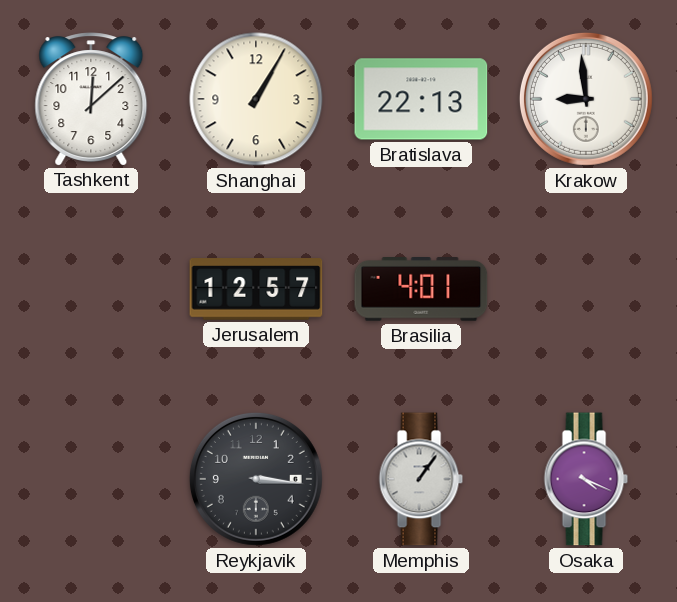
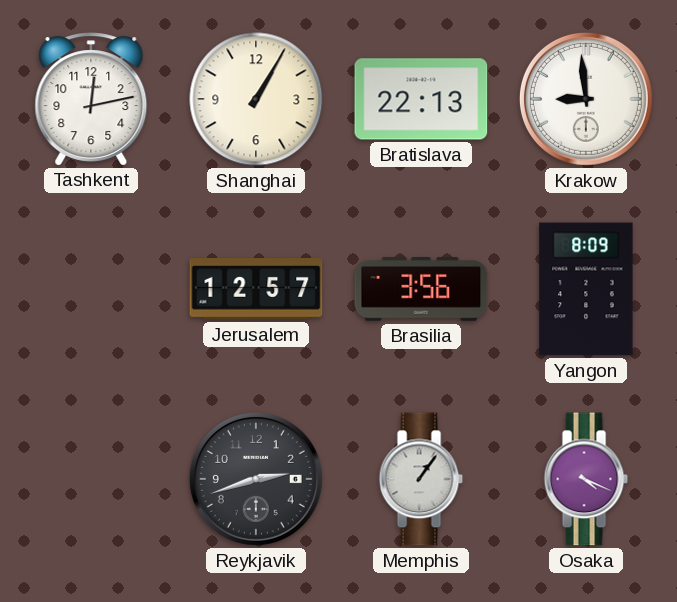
Tashkent: 12:08 -> 12:13
Brasilia: 4:01 -> 3:56
Yangon: none -> 8:09
Reykjavik: 3:16 -> 2:42
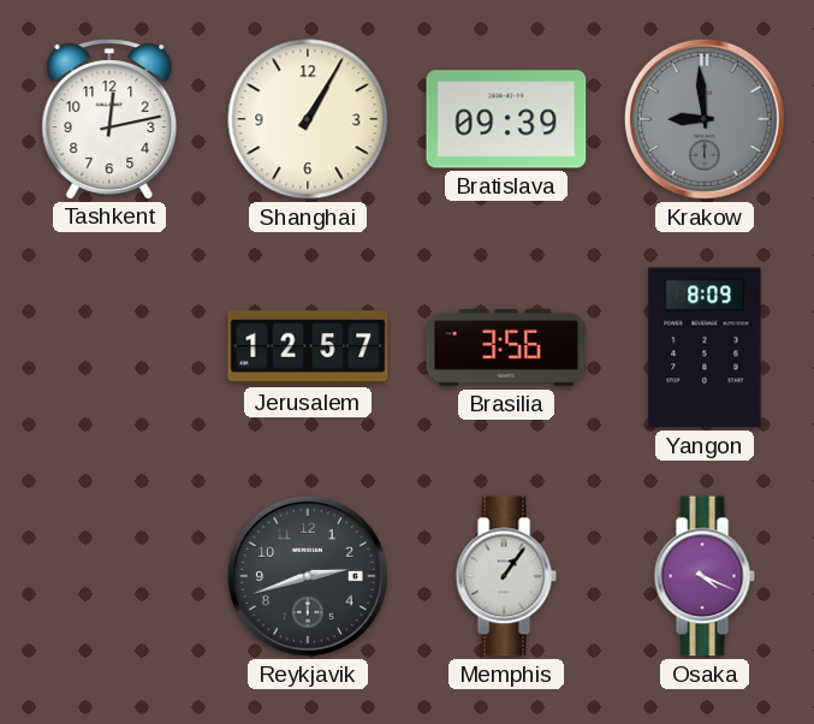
Bratislava: 22:13 -> 09:39
Krakow dial: white -> grey
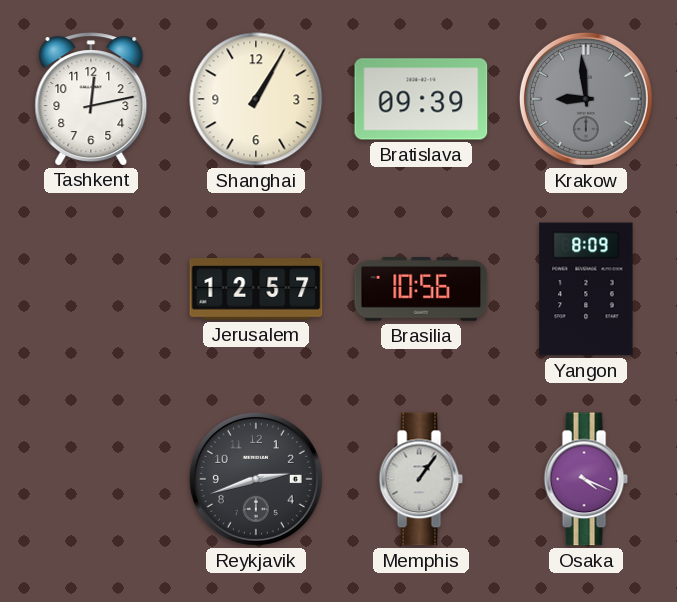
Brasilia: 3:56 -> 10:56
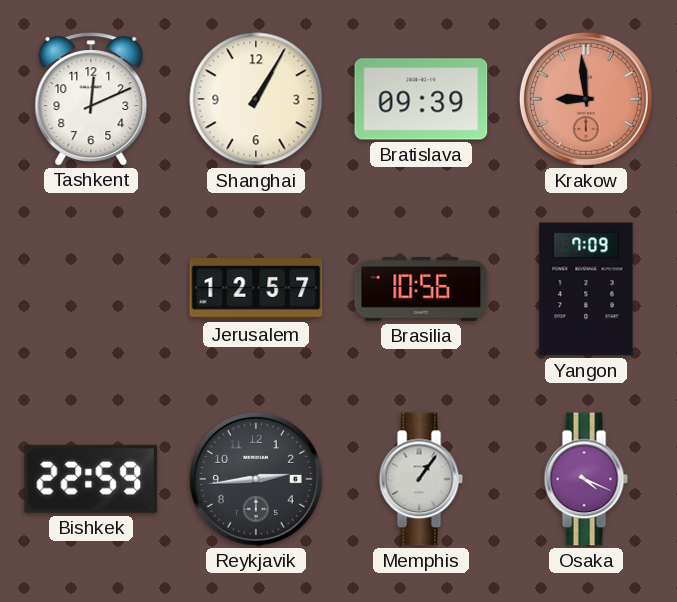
Tashkent: 12:13 -> 12:11
Krakow dial: grey -> salmon
Yangon: 8:09 -> 7:09
Bishkek: none -> 22:59
Reykjavik: 2:42 -> 2:44
